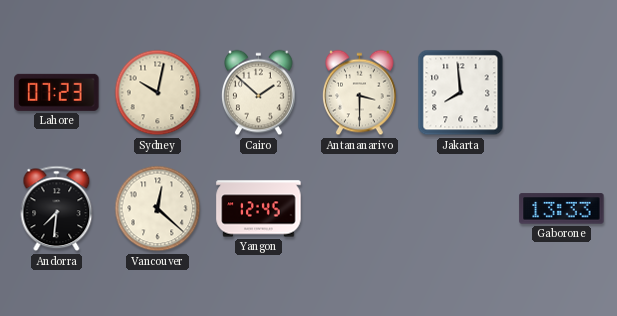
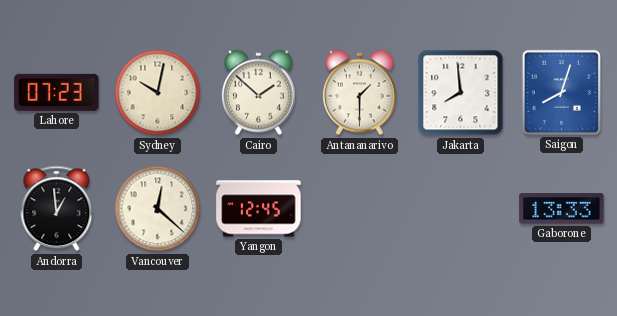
Antananarivo: 3:30 -> 1:30
Saigon: none -> 8:03
Andorra: 7:31 -> 12:59
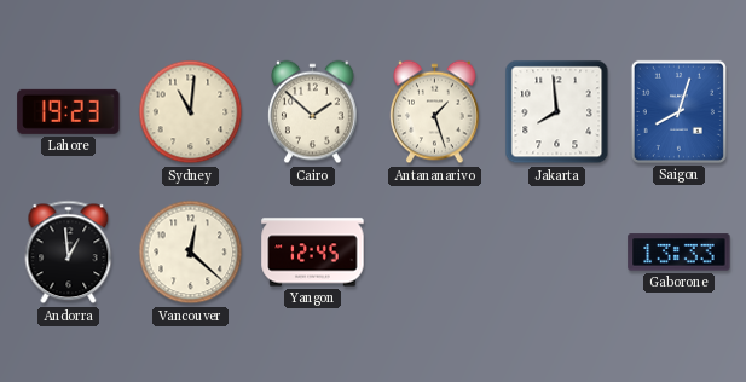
Lahore: 07:23 -> 19:23
Sydney: 10:02 -> 11:01
Antananarivo: 1:30 -> 1:27
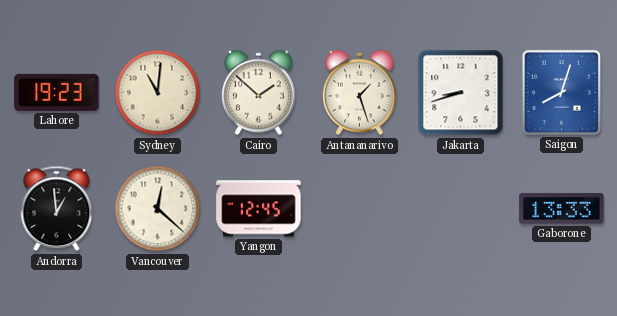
Jakarta: 7:59 -> 8:42
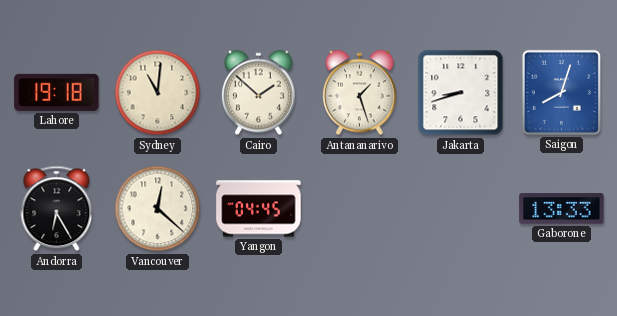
Lahore: 19:23 -> 19:18
Andorra: 12:59 -> 6:25
Yangon: 12:45 -> 04:45
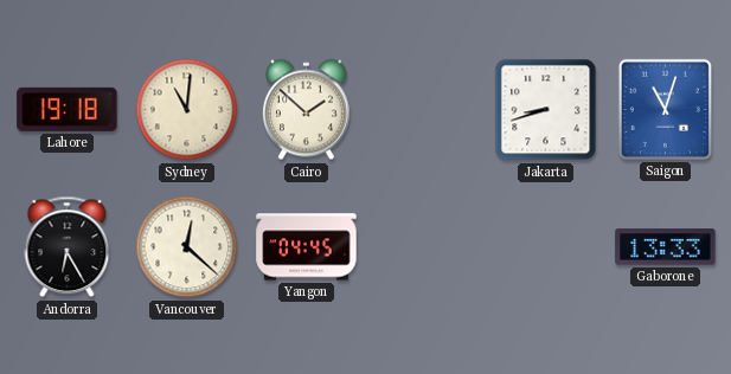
Antananarivo: 1:27 -> none
Saigon: 8:03 -> 11:03
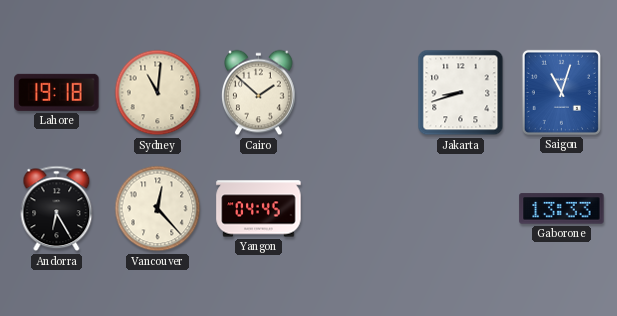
Vancouver: 12:22 -> 12:23
